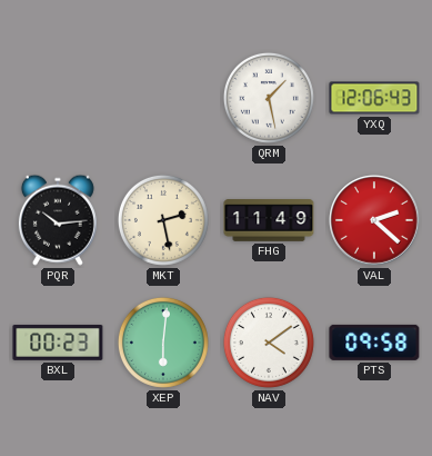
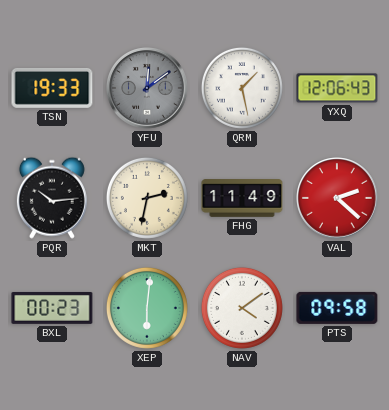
TSN: none -> 19:33
YFU: none -> 12:09
MKT: 2:28 -> 2:32
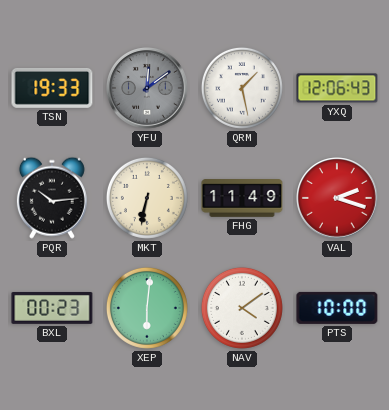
MKT: 2:32 -> 6:32
VAL: 2:22 -> 2:18
PTS: 09:58 -> 10:00
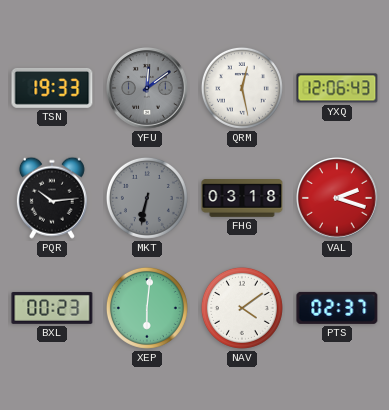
QRM: 1:28 -> 12:28
MKT dial: cream -> grey
FHG: 11:49 -> 03:18
PTS: 10:00 -> 02:37
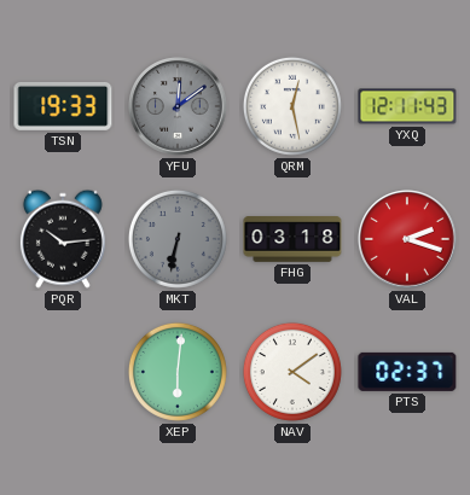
YXQ: 12:06 -> 12:11
BXL: 00:23 -> none
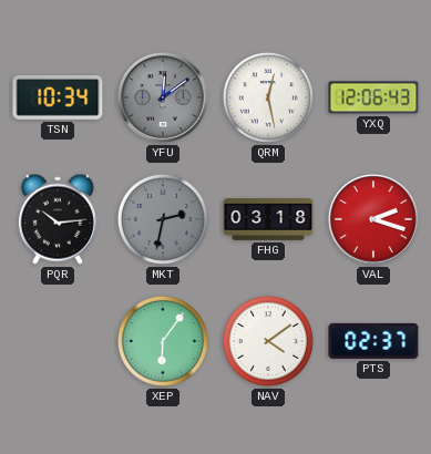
TSN: 19:33 -> 10:34
YXQ: 12:11 -> 12:06
MKT: 6:32 -> 2:32
XEP: 6:01 -> 6:06
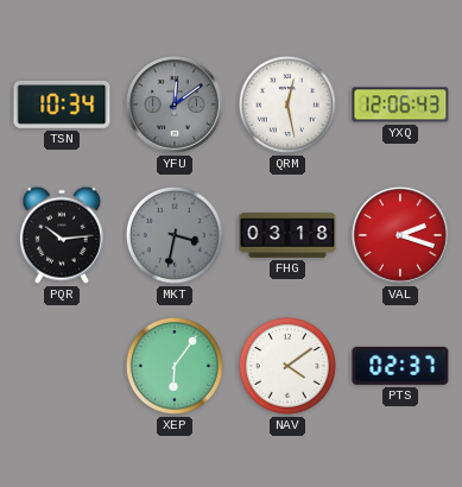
MKT: 2:32 -> 3:32
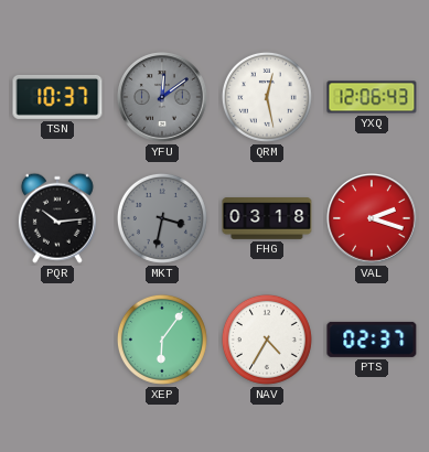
TSN: 10:34 -> 10:37
NAV: 4:09 -> 4:35
